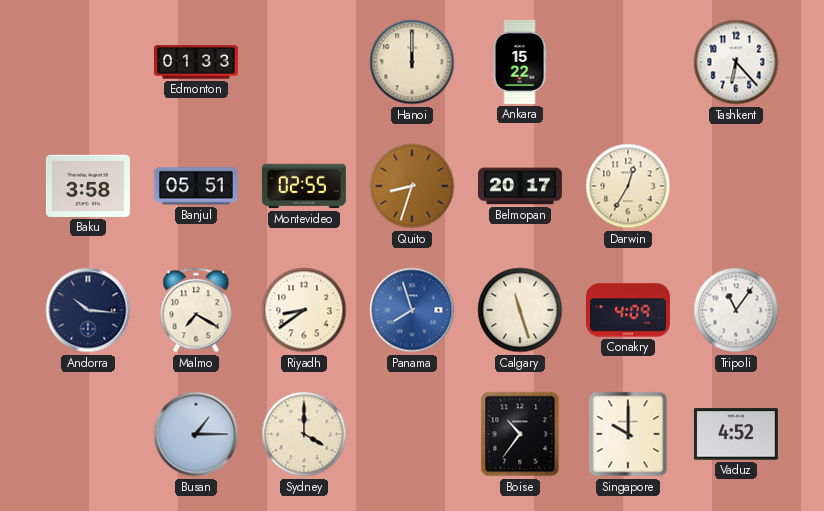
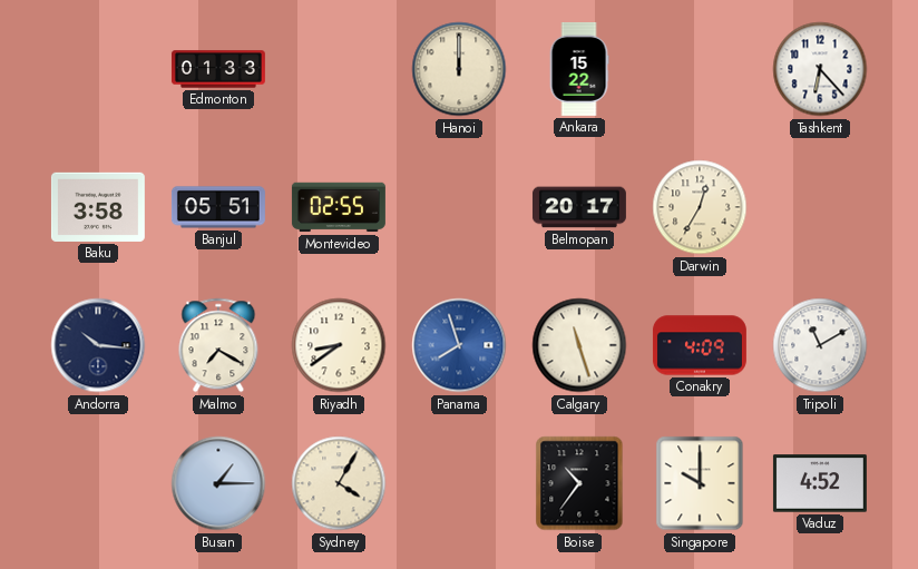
Quito: 8:33 -> none
Tripoli: 11:06 -> 11:10
Sydney: 4:00 -> 4:05
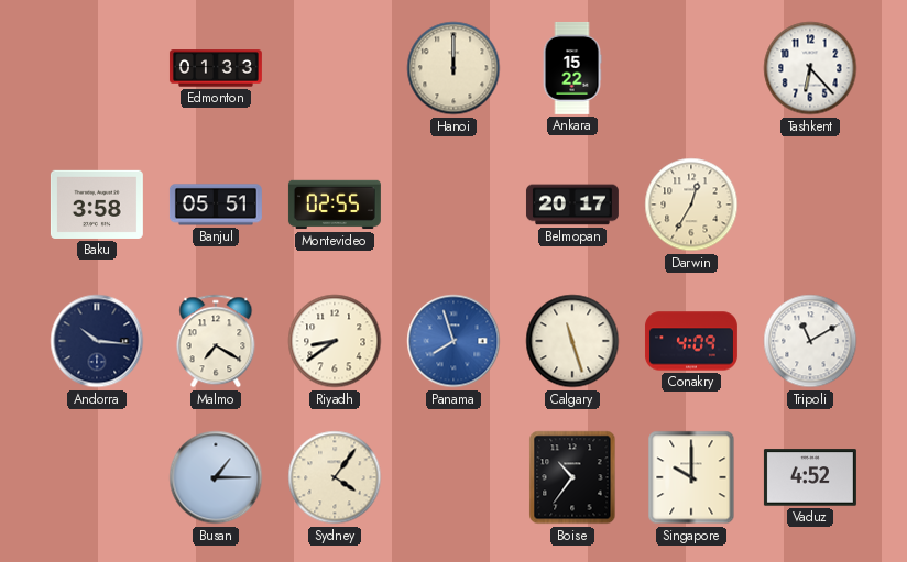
Sydney: 4:05 -> 4:06
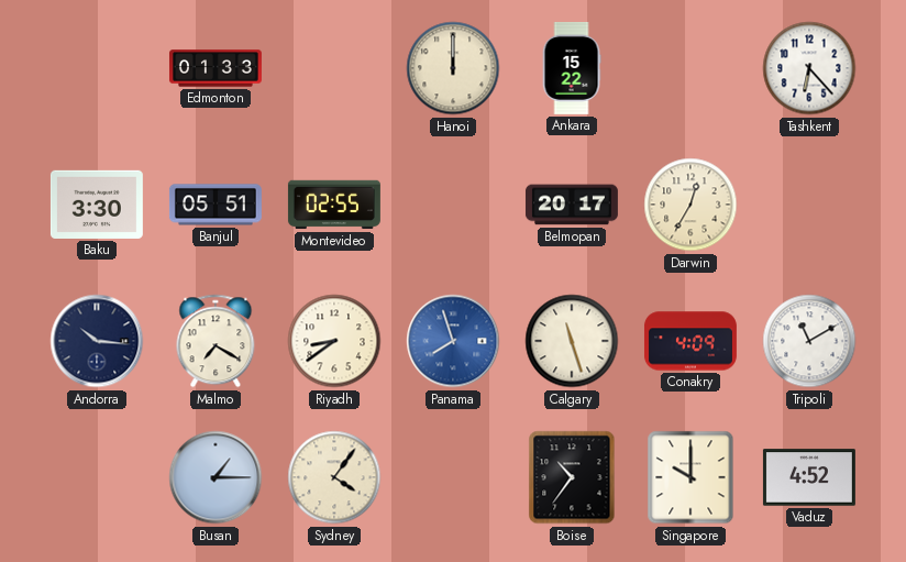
Baku: 3:58 -> 3:30
